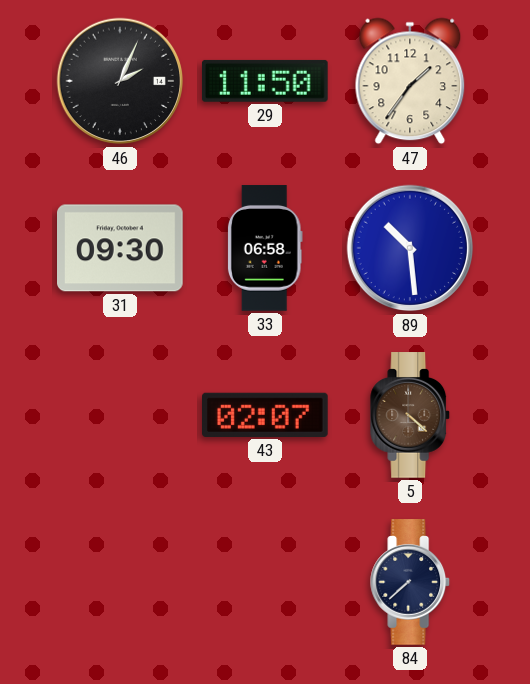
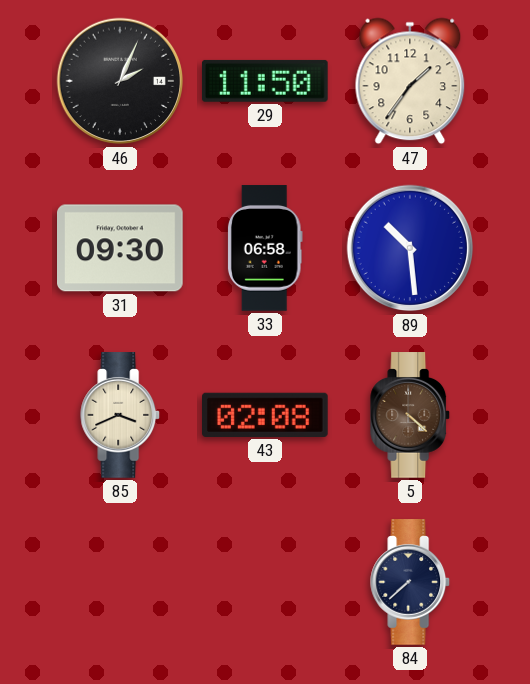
85: none -> 3:41
43: 02:07 -> 02:08
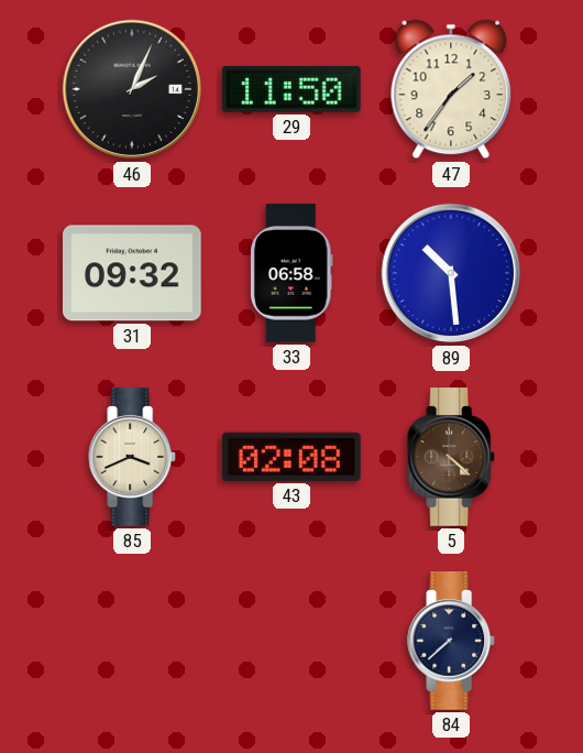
31: 09:30 -> 09:32
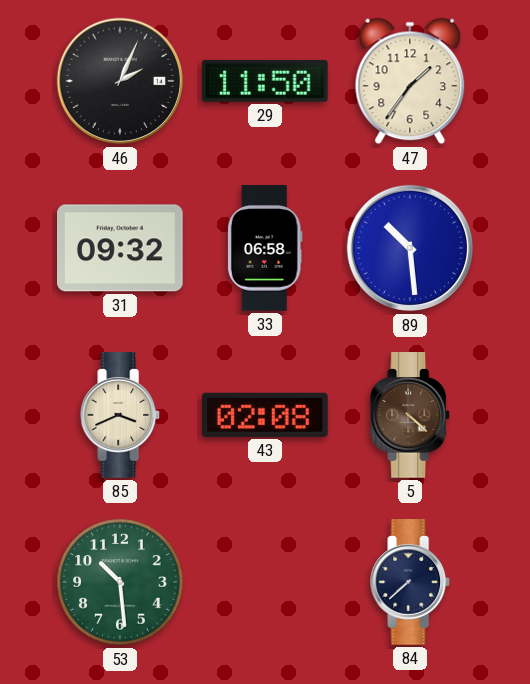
53: none -> 10:29
